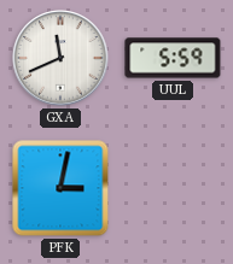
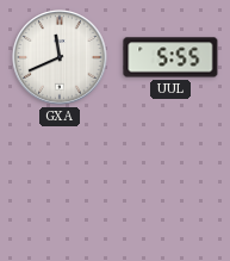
UUL: 5:59 -> 5:55
PFK: 3:02 -> none
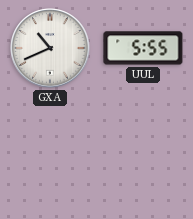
GXA: 11:41 -> 10:41
